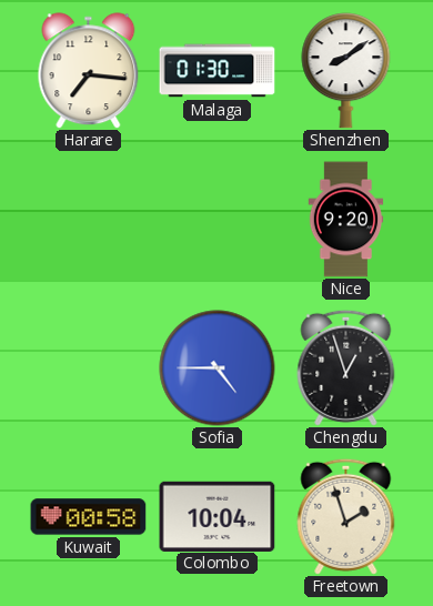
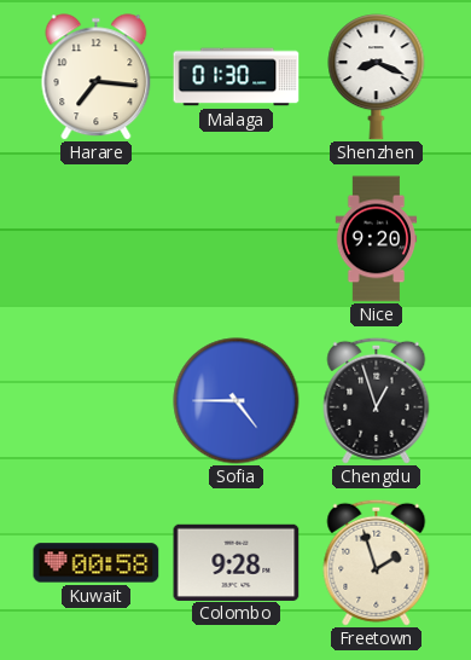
Shenzhen: 8:09 -> 8:19
Colombo: 10:04 -> 9:28
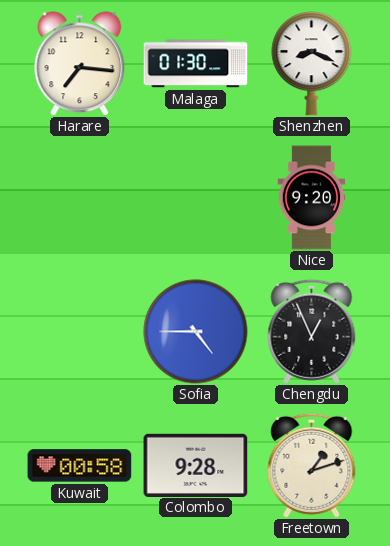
Chengdu: 12:57 -> 12:56
Freetown: 1:57 -> 1:12
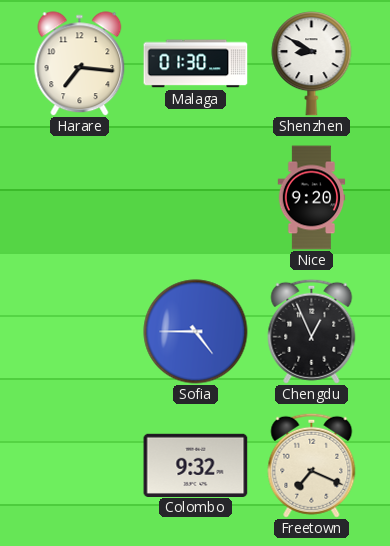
Shenzhen: 8:19 -> 8:50
Kuwait: 00:58 -> none
Colombo: 9:28 -> 9:32
Freetown: 1:12 -> 7:19
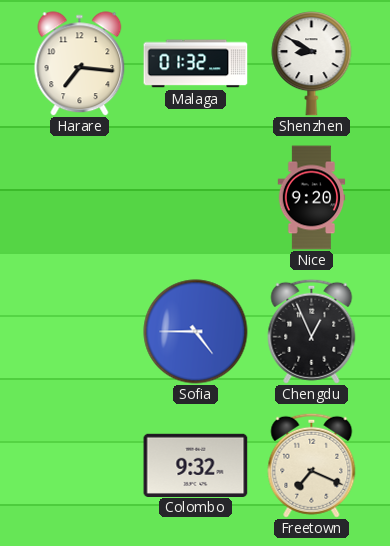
Malaga: 01:30 -> 01:32
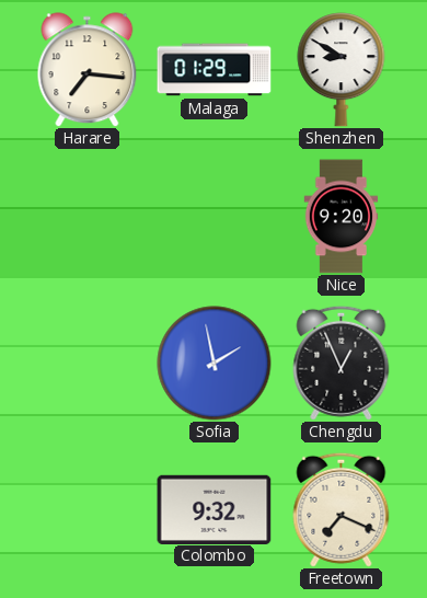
Malaga: 01:32 -> 01:29
Sofia: 4:45 -> 1:58
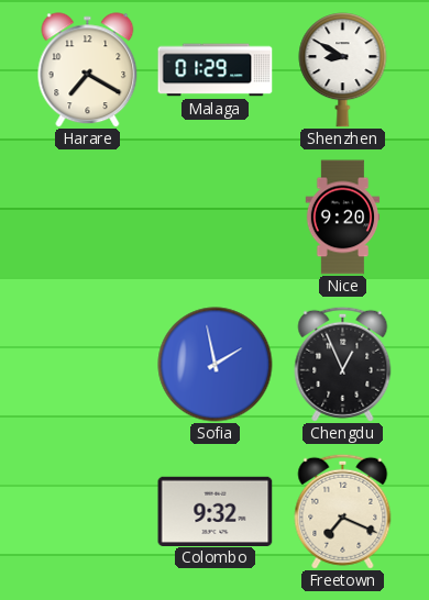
Harare: 7:16 -> 7:20
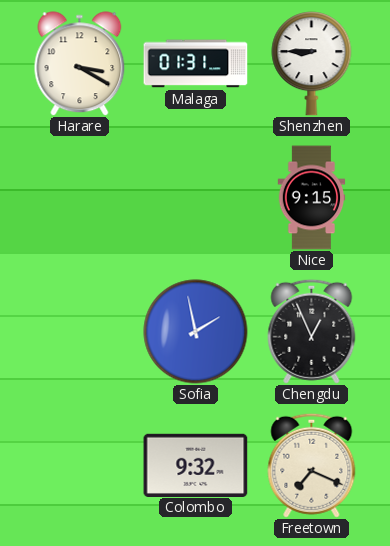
Harare: 7:20 -> 3:20
Malaga: 01:29 -> 01:31
Shenzhen: 8:50 -> 8:45
Nice: 9:20 -> 9:15
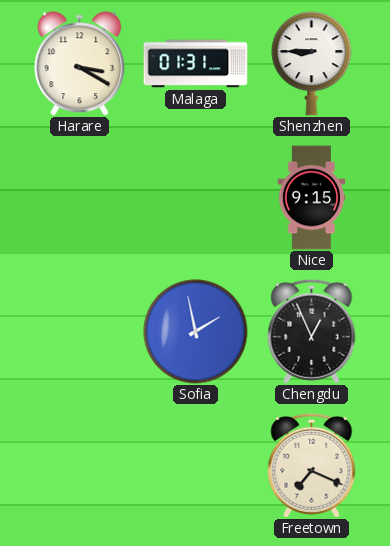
Colombo: 9:32 -> none
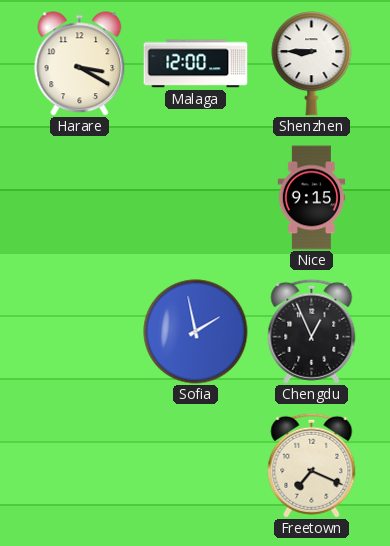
Malaga: 01:31 -> 12:00
